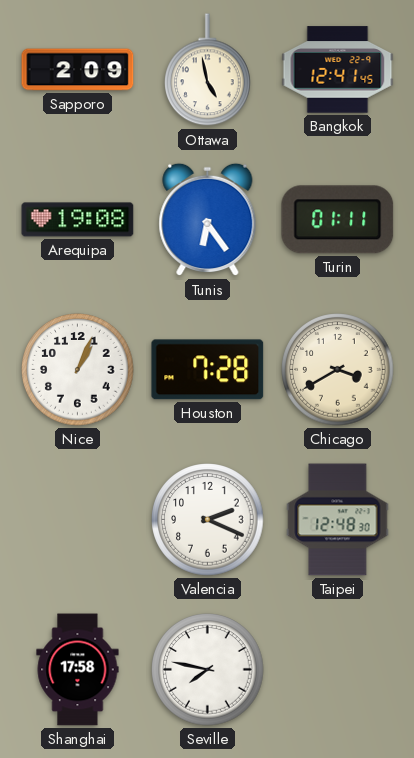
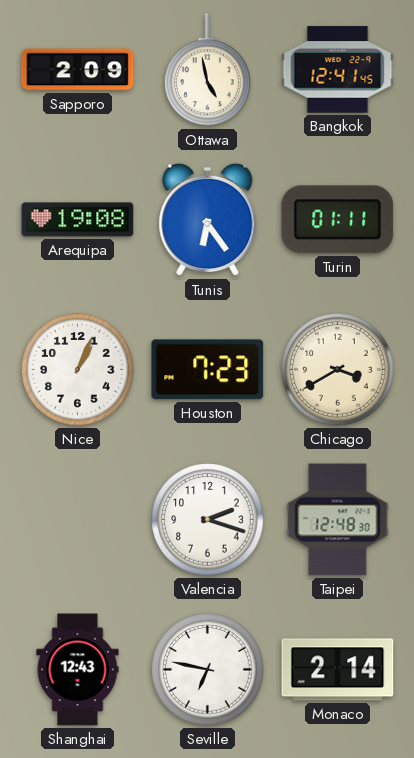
Houston: 7:28 -> 7:23
Valencia: 2:19 -> 2:18
Shanghai: 17:58 -> 12:43
Seville: 7:47 -> 6:47
Monaco: none -> 2:14
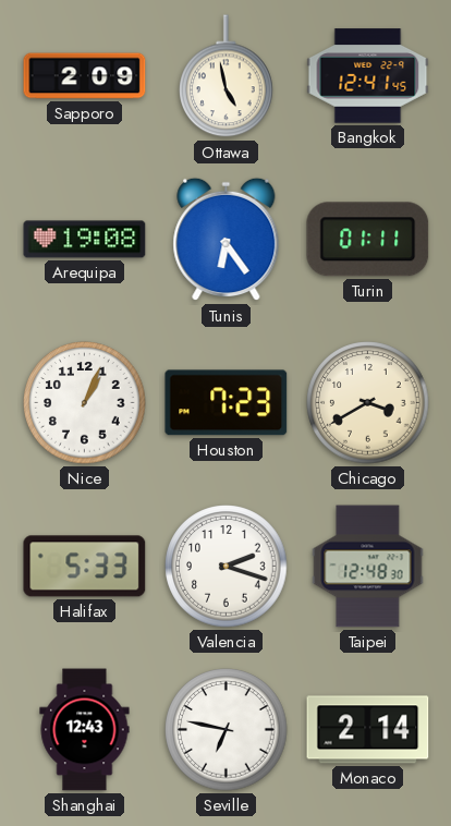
Halifax: none -> 5:33
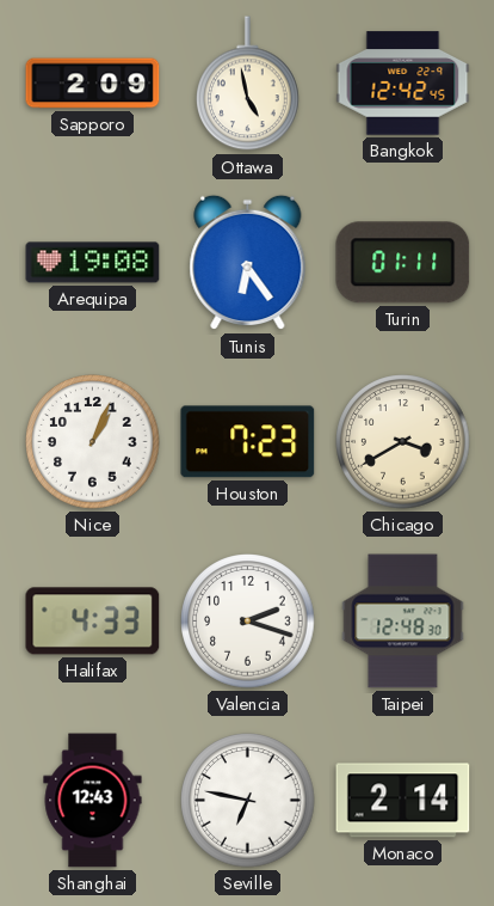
Bangkok: 12:41 -> 12:42
Halifax: 5:33 -> 4:33
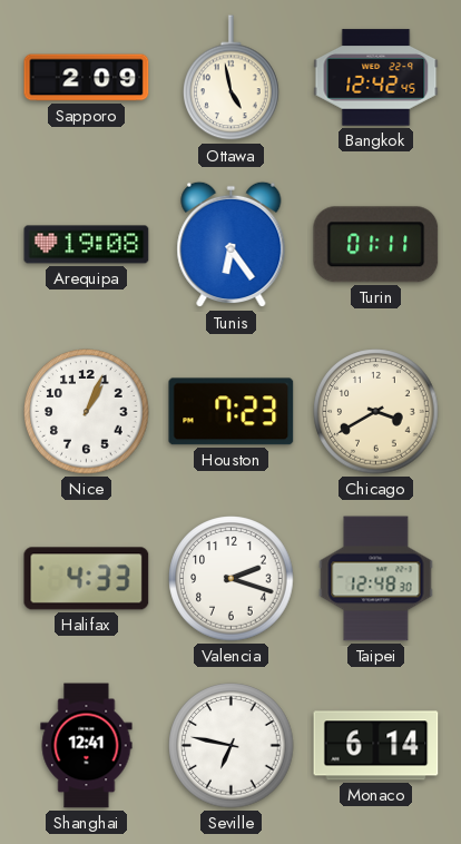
Shanghai: 12:43 -> 12:41
Monaco: 2:14 -> 6:14
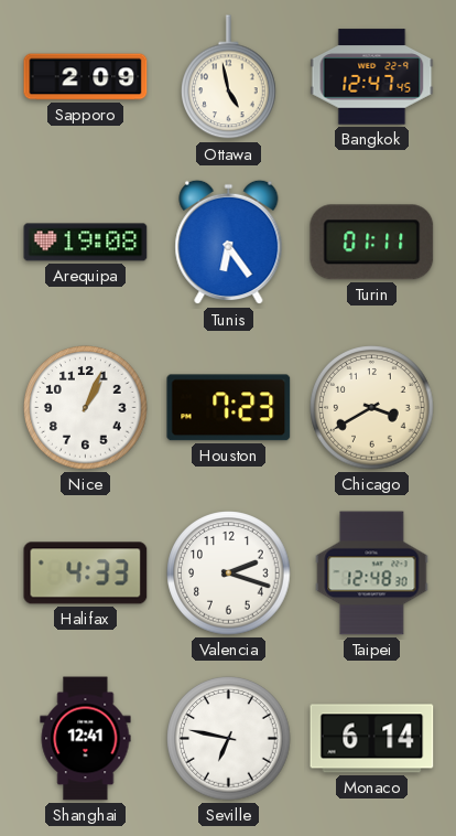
Bangkok: 12:42 -> 12:47
